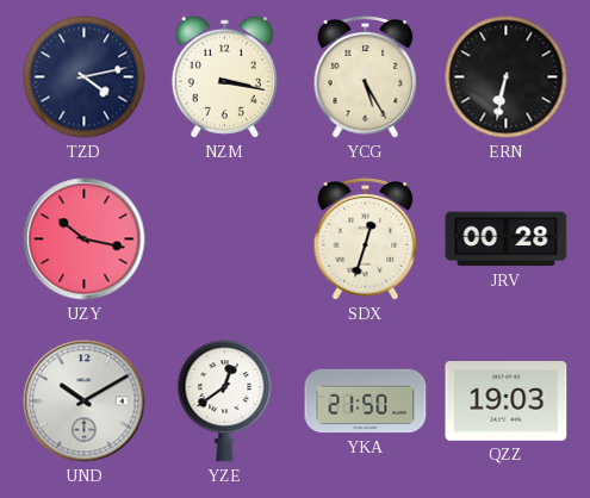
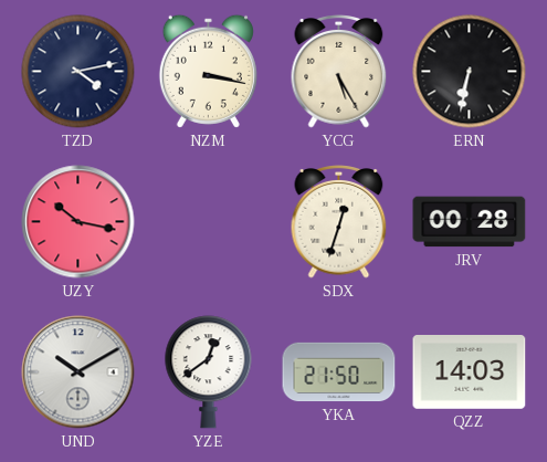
QZZ: 19:03 -> 14:03
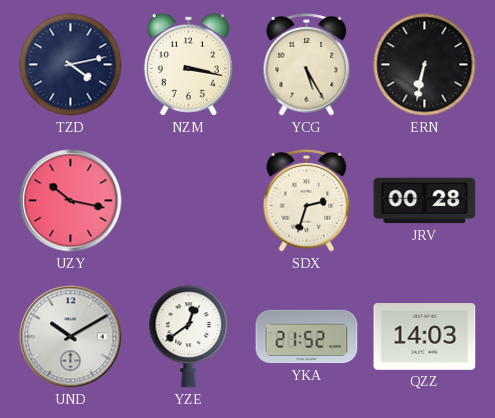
SDX: 12:33 -> 2:33
YKA: 21:50 -> 21:52
